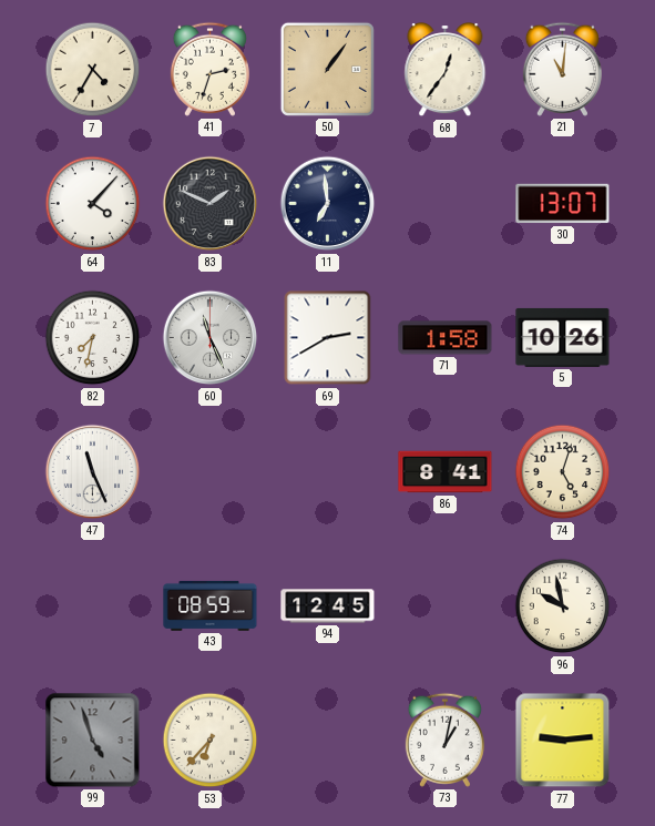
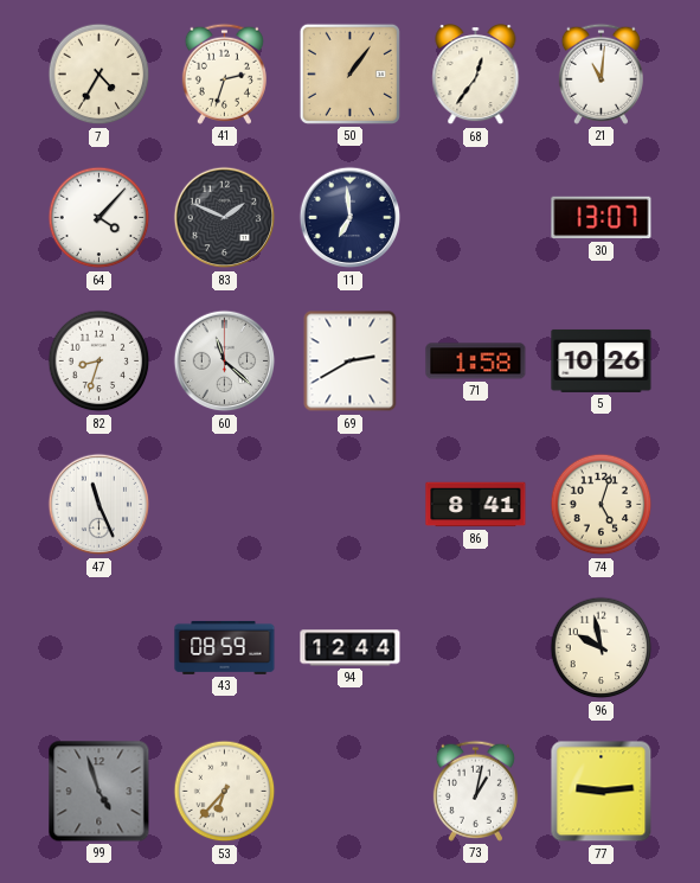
82: 7:32 -> 8:33
60: 11:26 -> 11:22
94: 12:45 -> 12:44
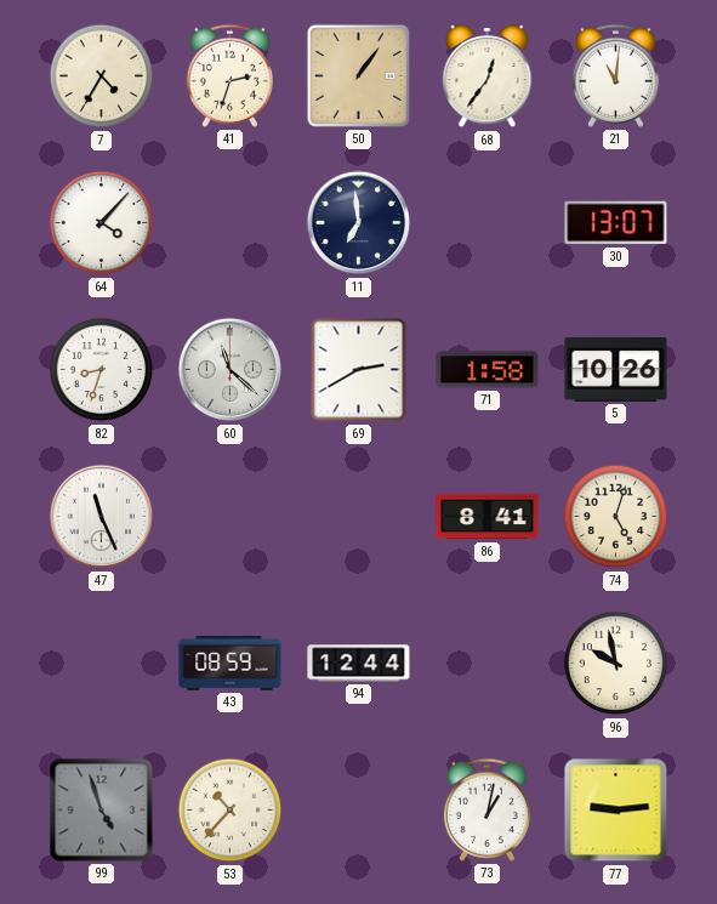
83: 1:49 -> none
53: 6:37 -> 10:37
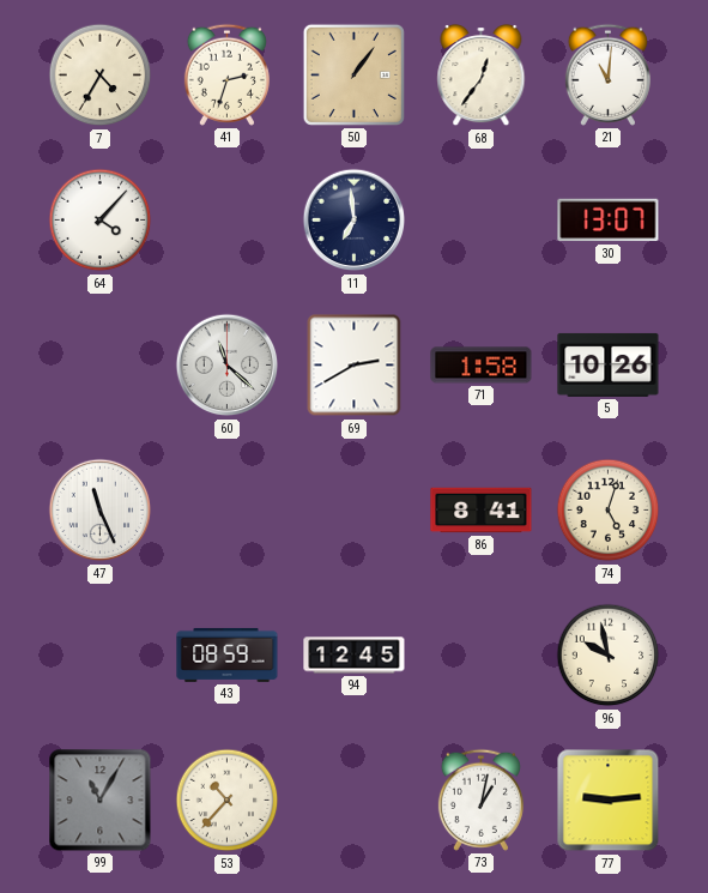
82: 8:33 -> none
94: 12:44 -> 12:45
99: 4:57 -> 11:05
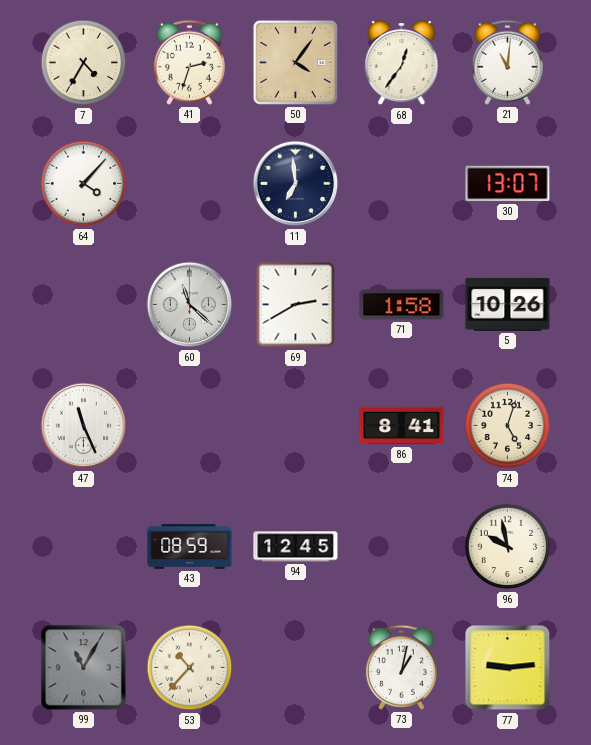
50: 1:06 -> 4:06
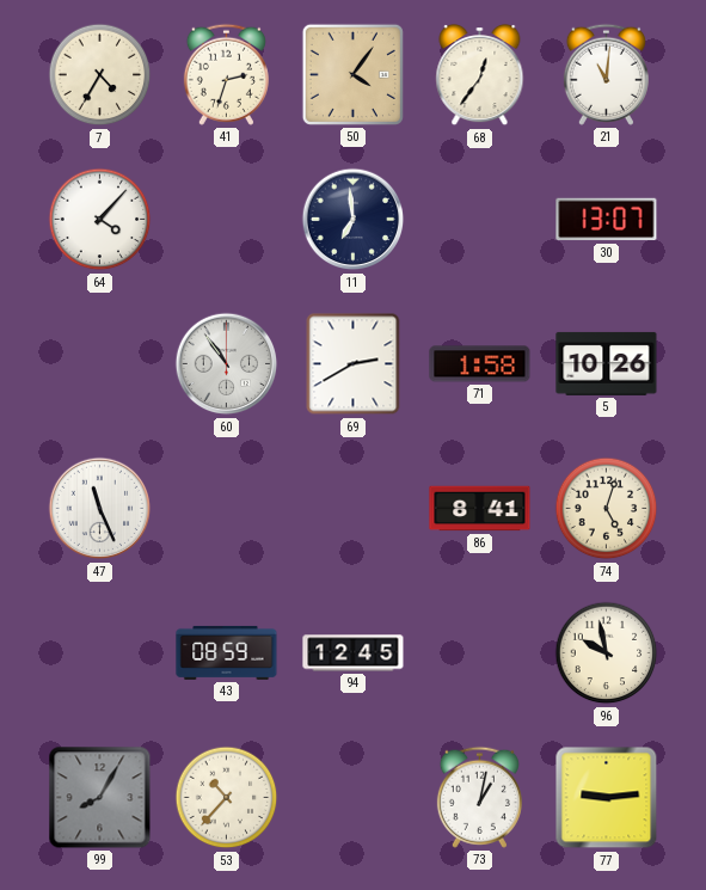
60: 11:22 -> 10:54
99: 11:05 -> 8:05
